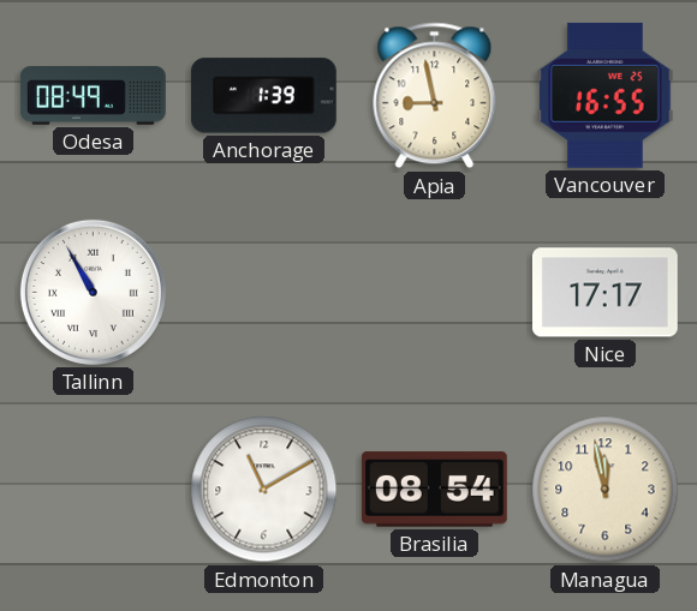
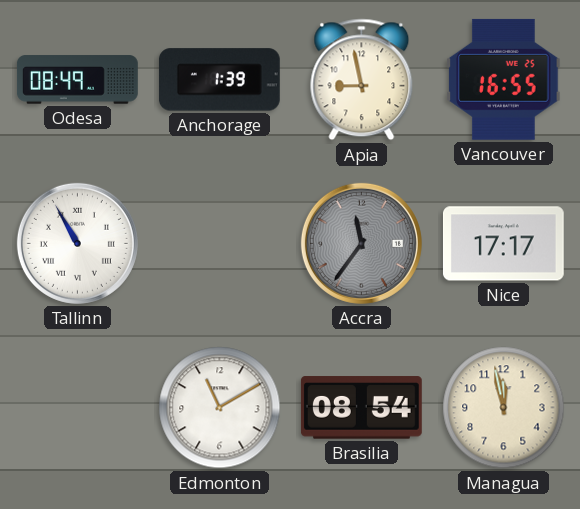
Accra: none -> 11:36
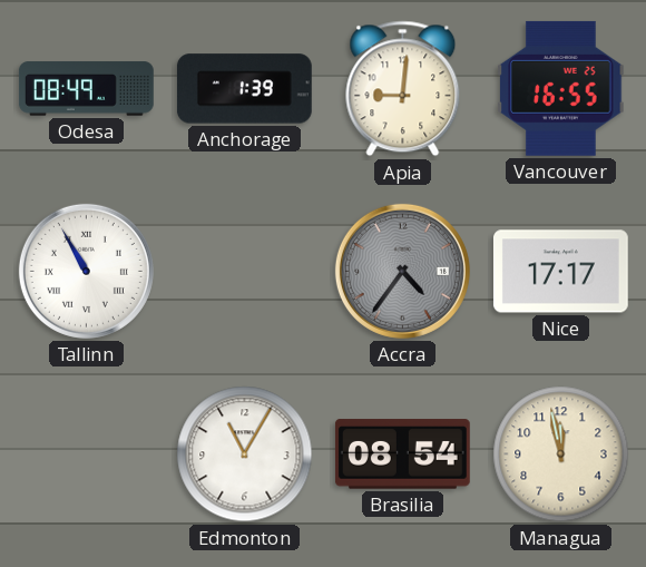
Apia: 8:58 -> 9:01
Accra: 11:36 -> 4:36
Edmonton: 11:10 -> 11:05
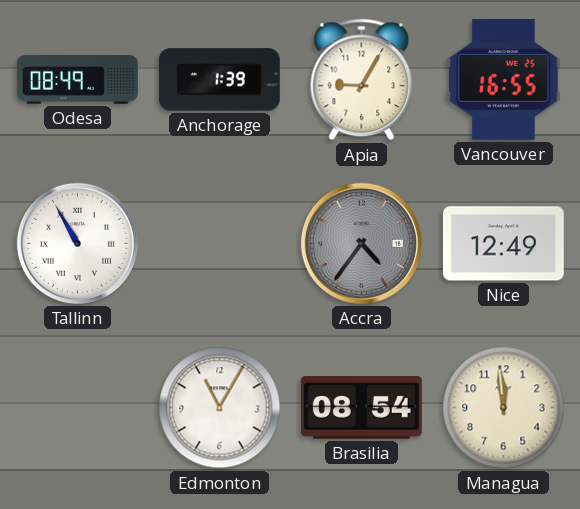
Apia: 9:01 -> 9:05
Nice: 17:17 -> 12:49
Managua: 11:58 -> 11:59
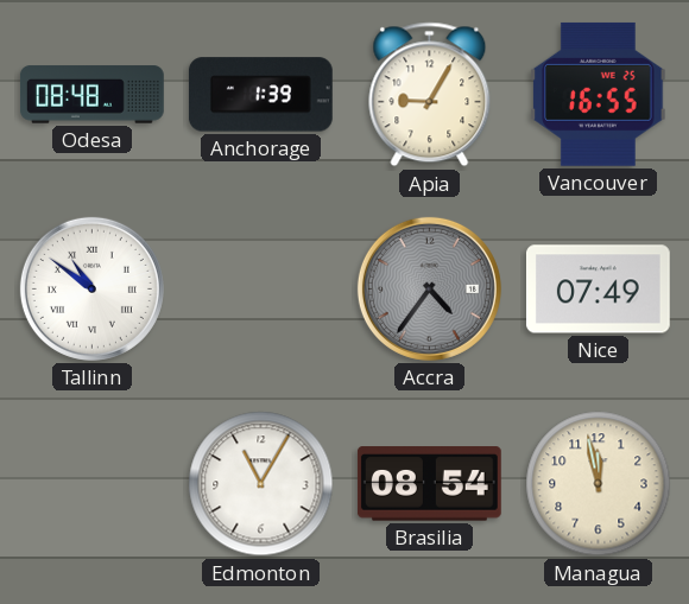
Odesa: 08:49 -> 08:48
Tallinn: 10:55 -> 10:51
Nice: 12:49 -> 07:49
Managua: 11:59 -> 11:58
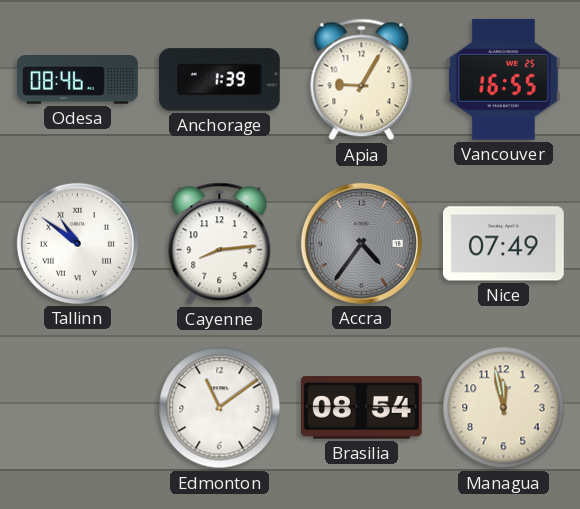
Odesa: 08:48 -> 08:46
Cayenne: none -> 8:14
Edmonton: 11:05 -> 11:09
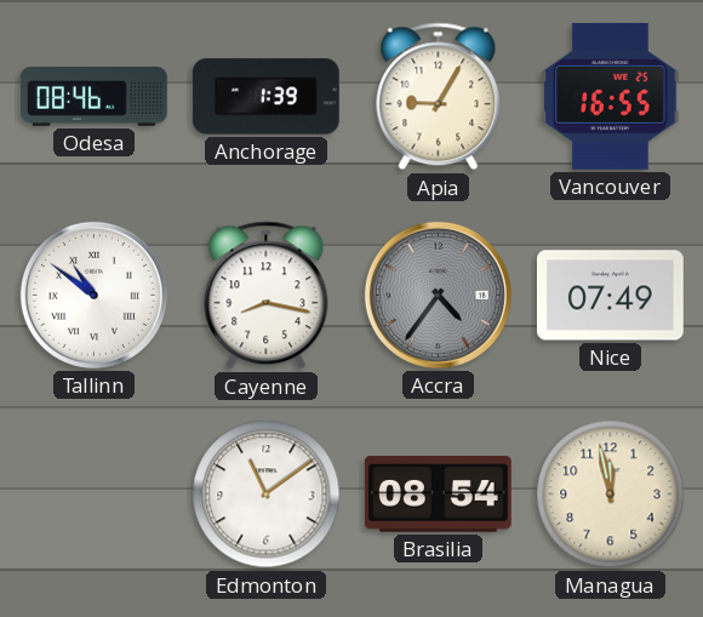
Cayenne: 8:14 -> 8:17
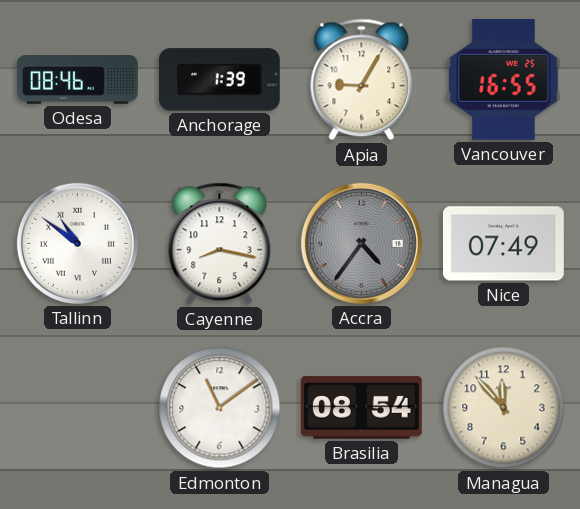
Managua: 11:58 -> 11:53
